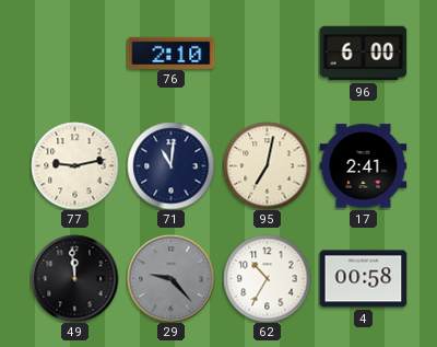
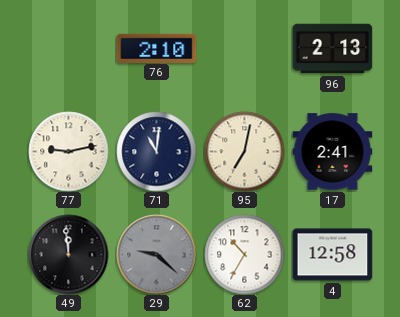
96: 6:00 -> 2:13
29: 9:23 -> 9:22
4: 00:58 -> 12:58
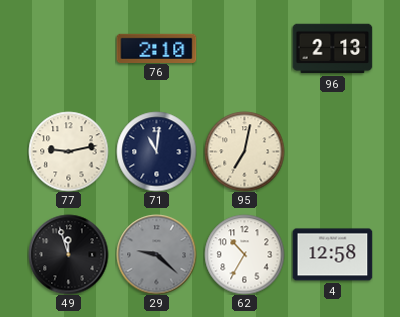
17: 2:41 -> none
49: 11:59 -> 11:57
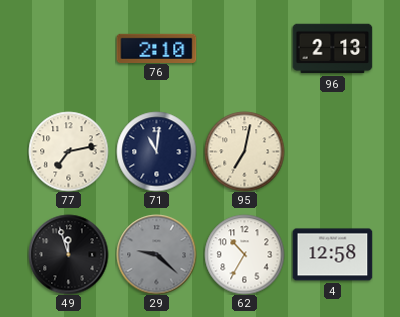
77: 9:13 -> 7:13
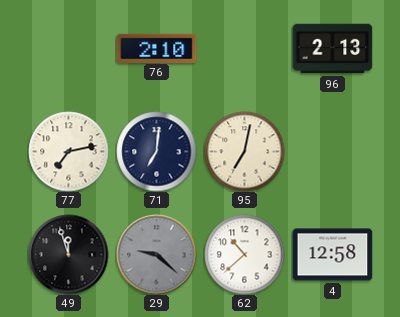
71: 11:01 -> 7:01
62: 10:35 -> 10:38
